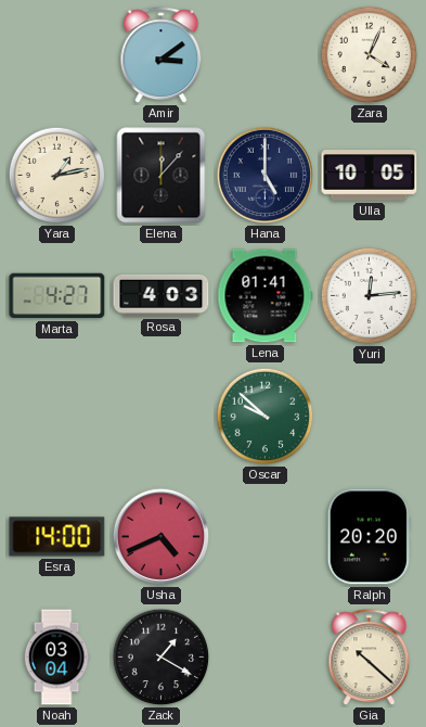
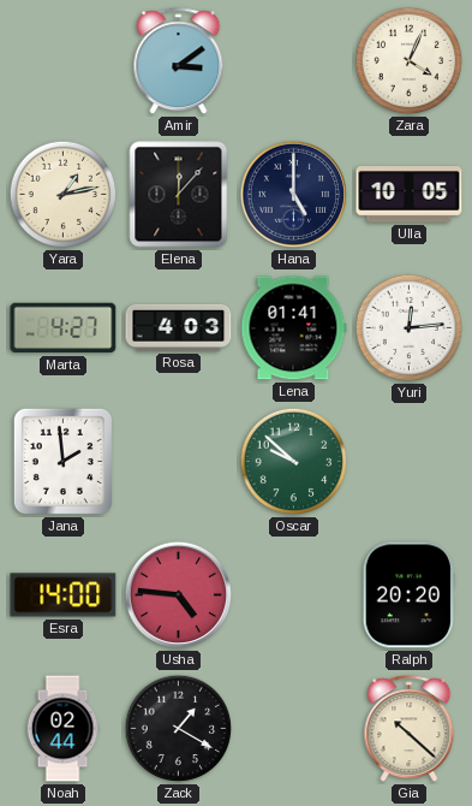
Jana: none -> 1:59
Usha: 4:41 -> 4:46
Noah: 03:04 -> 02:44
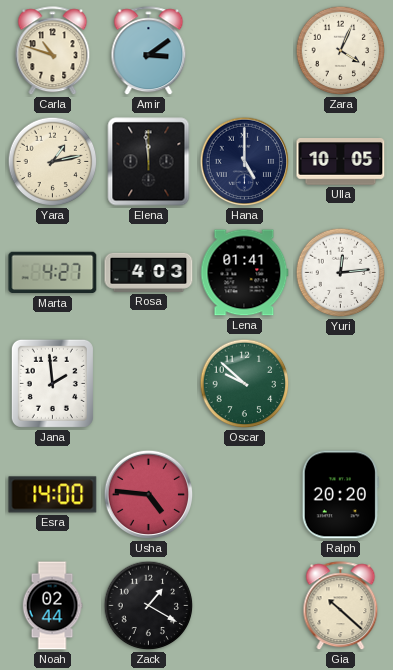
Carla: none -> 10:48
Elena: 12:07 -> 11:59
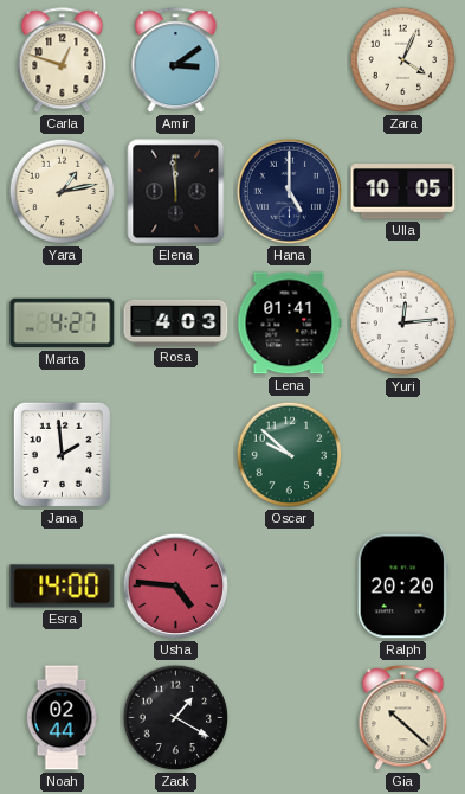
Carla: 10:48 -> 12:48
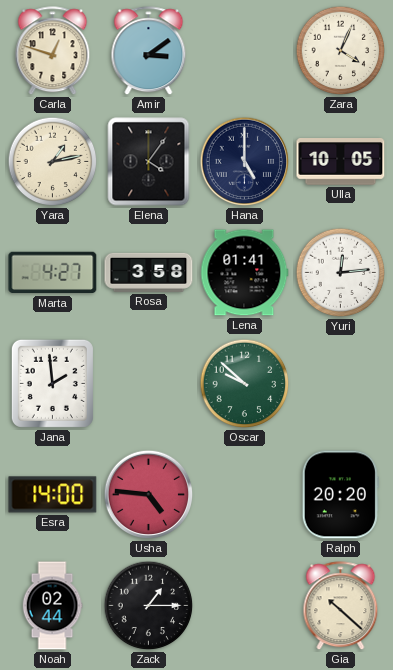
Elena: 11:59 -> 4:06
Rosa: 4:03 -> 3:58
Zack: 1:20 -> 1:15
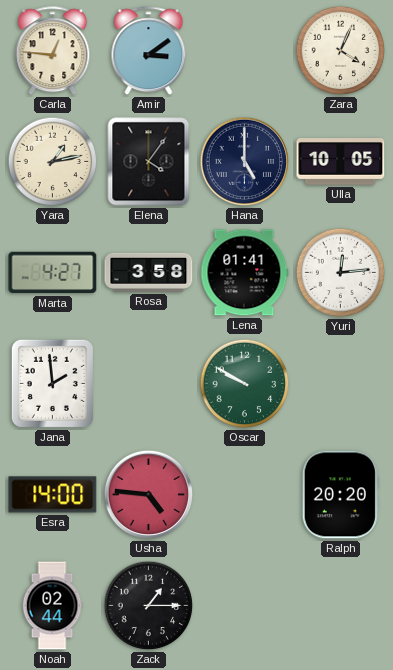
Carla: 12:48 -> 12:46
Oscar: 9:52 -> 9:50
Gia: 10:22 -> none
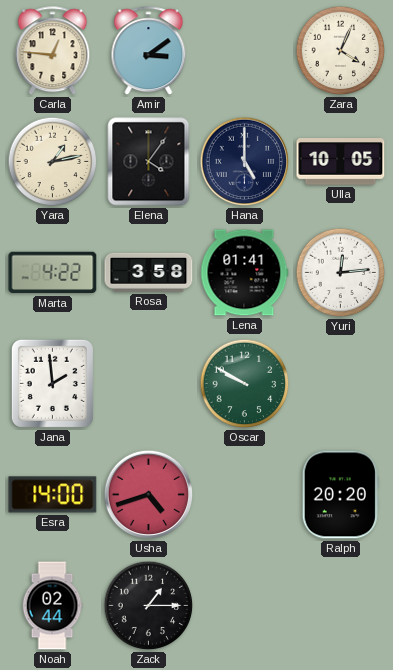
Marta: 4:27 -> 4:22
Usha: 4:46 -> 4:42
